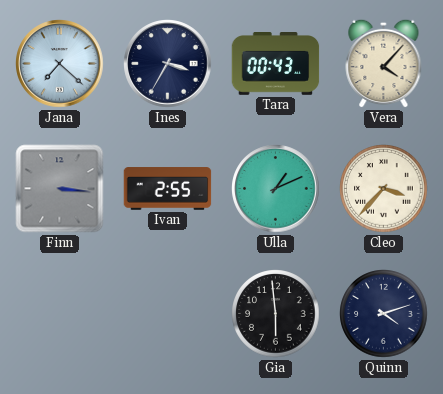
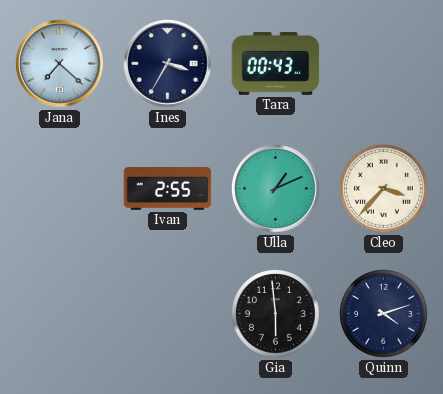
Vera: 4:07 -> none
Finn: 3:16 -> none
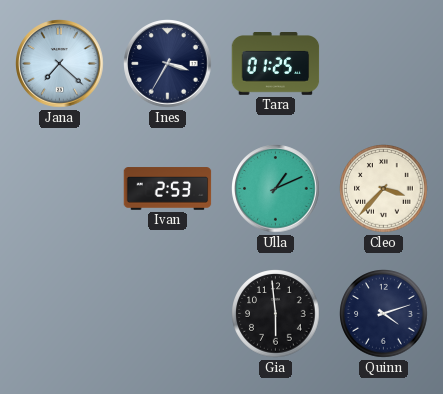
Tara: 00:43 -> 01:25
Ivan: 2:55 -> 2:53
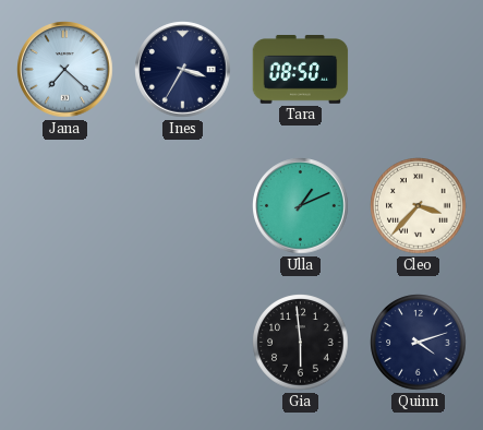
Tara: 01:25 -> 08:50
Ivan: 2:53 -> none
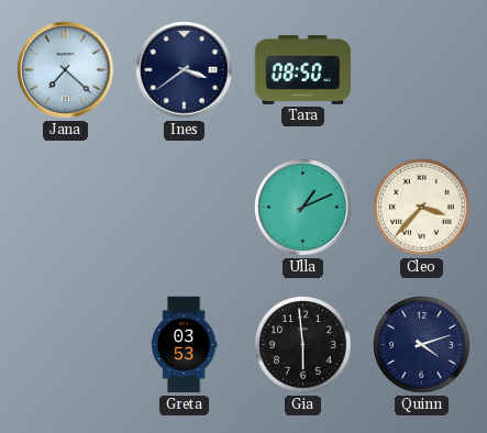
Ines: 3:35 -> 3:39
Greta: none -> 03:53
